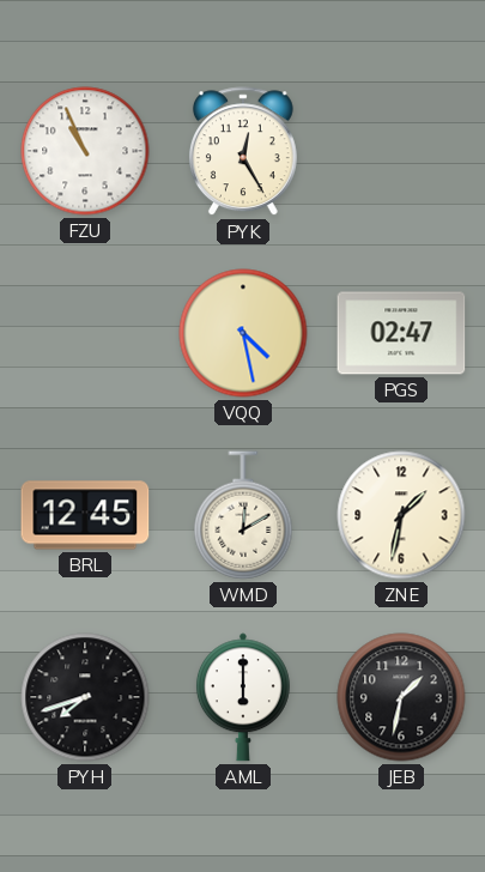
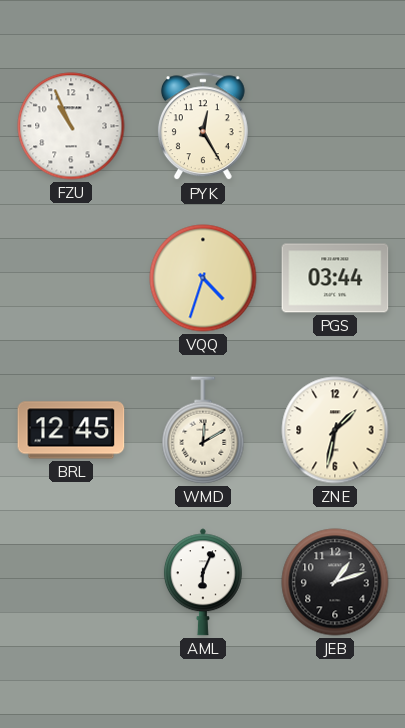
VQQ: 4:28 -> 4:33
PGS: 02:47 -> 03:44
PYH: 7:42 -> none
AML: 6:00 -> 6:04
JEB: 1:32 -> 1:12
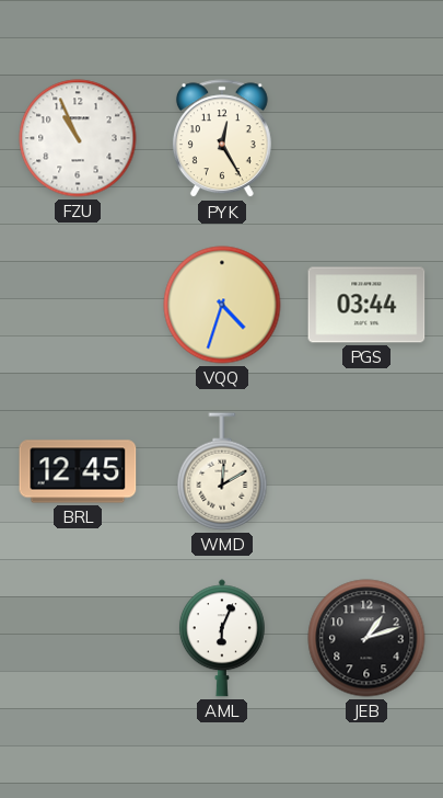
ZNE: 1:32 -> none
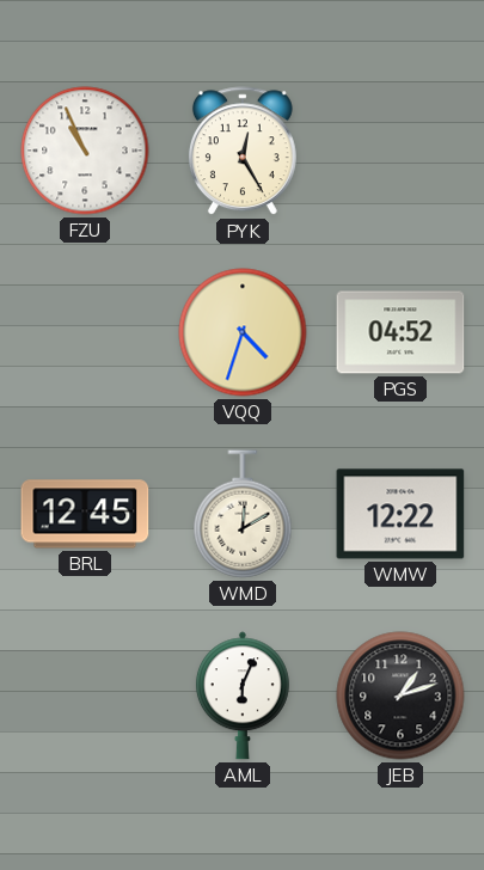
PGS: 03:44 -> 04:52
WMW: none -> 12:22
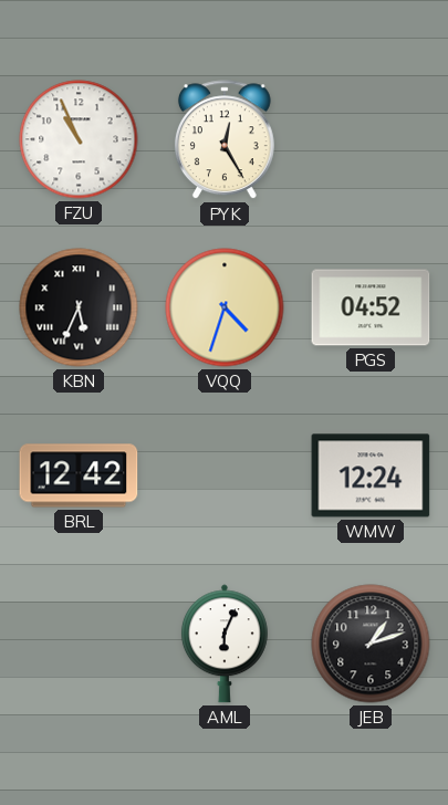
KBN: none -> 5:34
BRL: 12:45 -> 12:42
WMD: 12:10 -> none
WMW: 12:22 -> 12:24
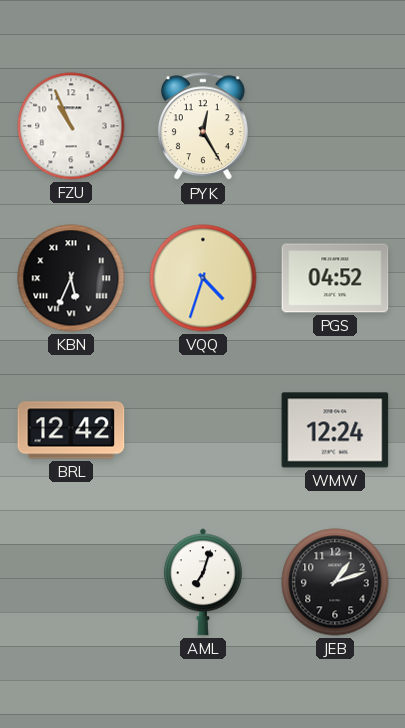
AML: 6:04 -> 7:03
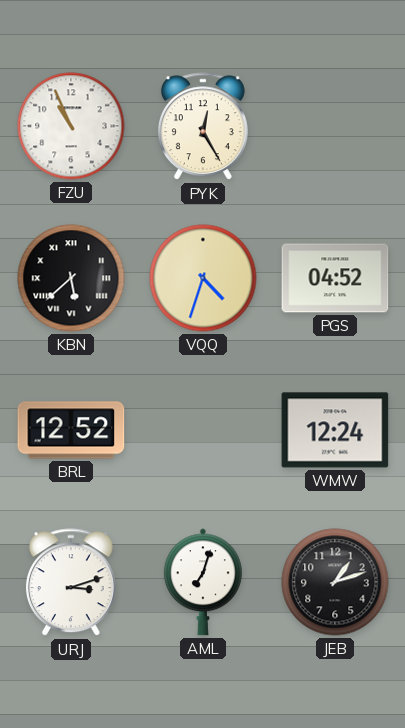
KBN: 5:34 -> 5:38
BRL: 12:42 -> 12:52
URJ: none -> 3:12
